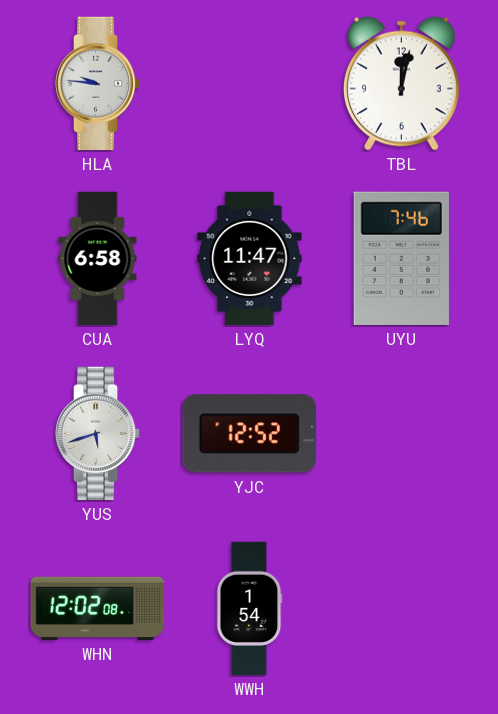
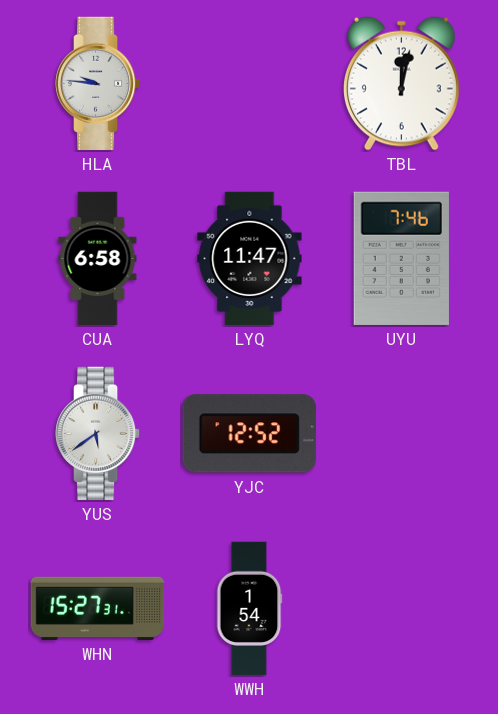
YUS: 5:42 -> 5:39
WHN: 12:02 -> 15:27
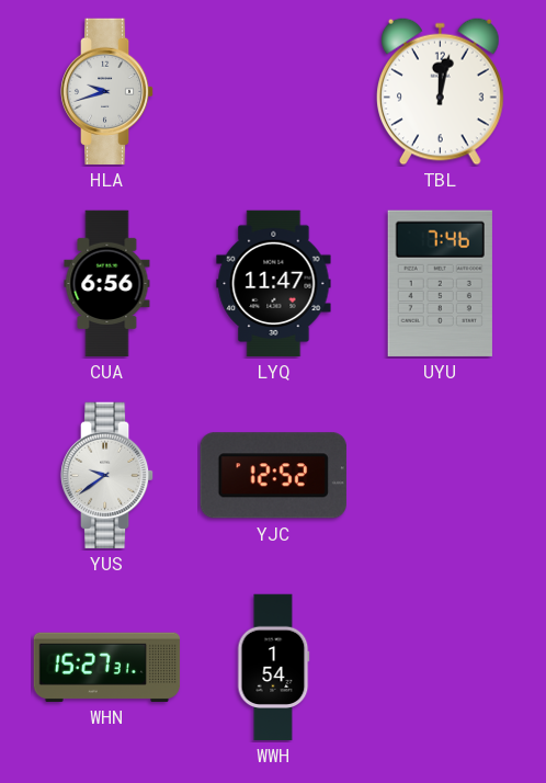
HLA: 9:46 -> 9:42
CUA: 6:58 -> 6:56
YUS: 5:39 -> 9:39
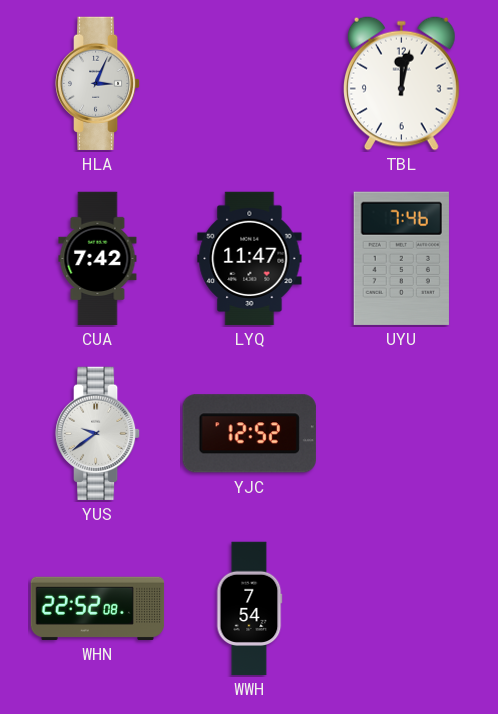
HLA: 9:42 -> 3:04
CUA: 6:56 -> 7:42
WHN: 15:27 -> 22:52
WWH: 1:54 -> 7:54
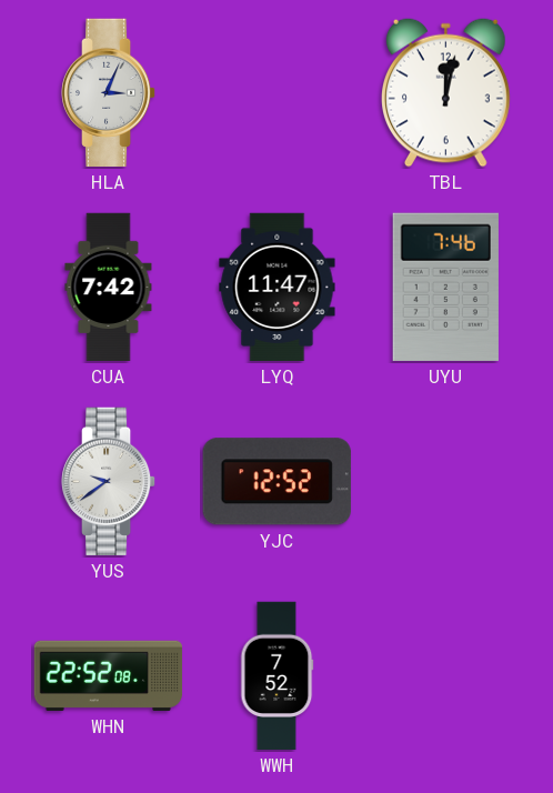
WWH: 7:54 -> 7:52
